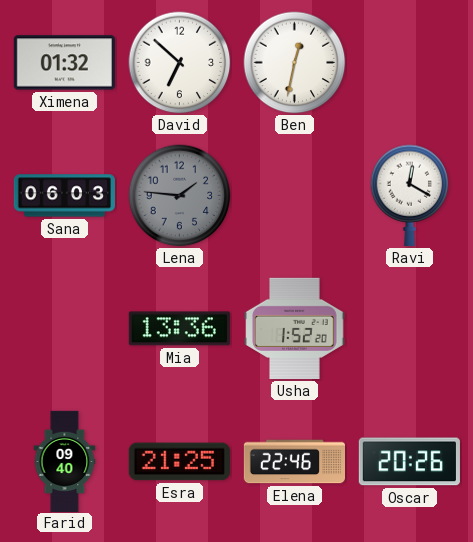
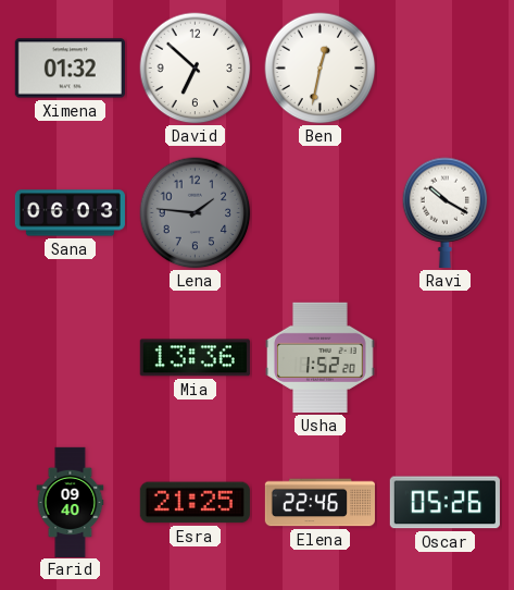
Ravi: 12:20 -> 10:20
Oscar: 20:26 -> 05:26
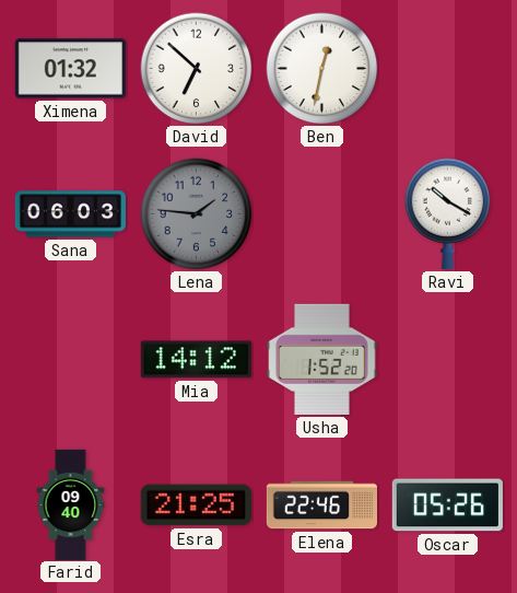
Mia: 13:36 -> 14:12
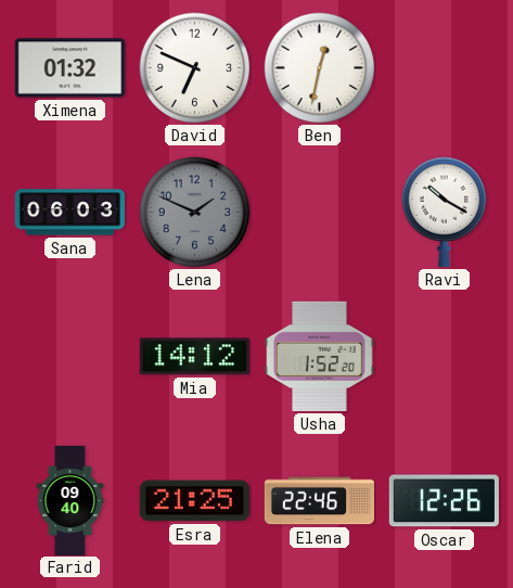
David: 6:52 -> 6:49
Lena: 1:46 -> 1:49
Oscar: 05:26 -> 12:26
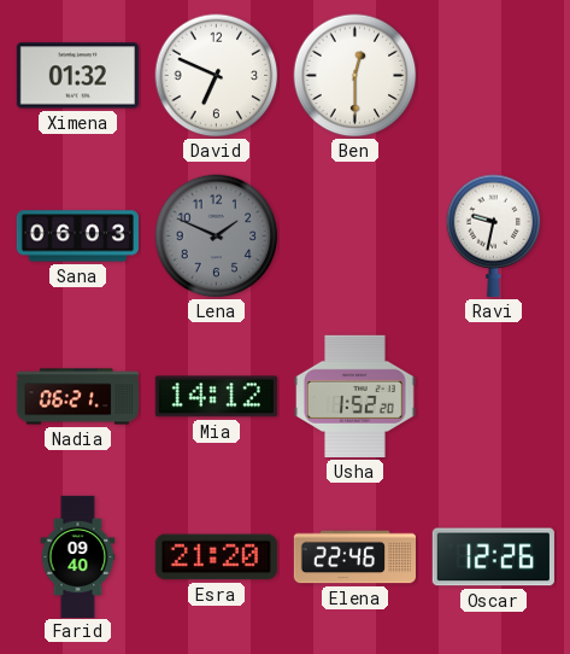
Ben: 12:32 -> 12:30
Ravi: 10:20 -> 9:32
Nadia: none -> 06:21
Esra: 21:25 -> 21:20
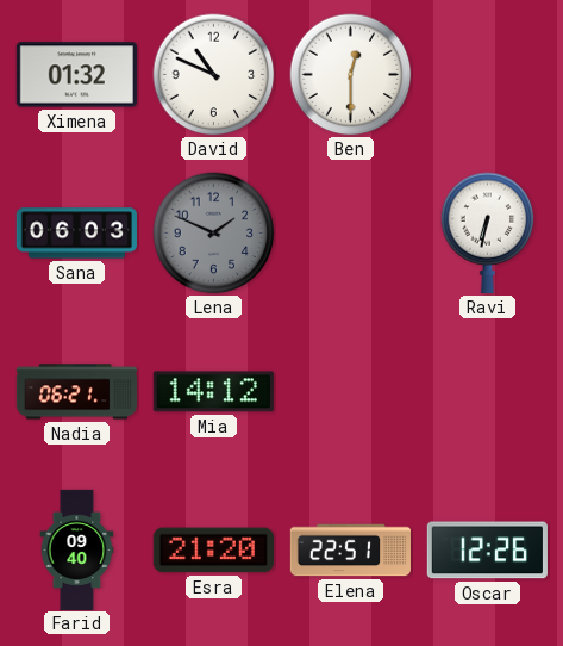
David: 6:49 -> 10:49
Ravi: 9:32 -> 6:32
Usha: 1:52 -> none
Elena: 22:46 -> 22:51
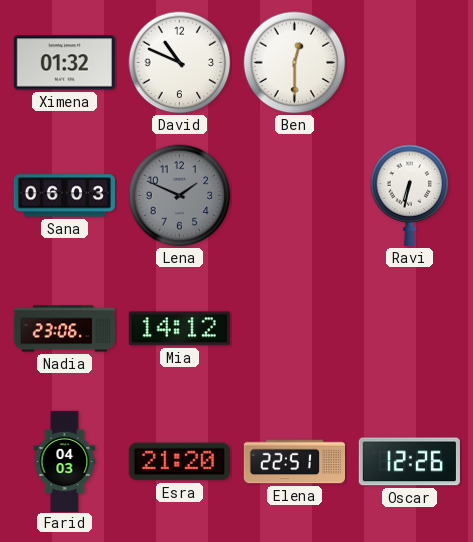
Nadia: 06:21 -> 23:06
Farid: 09:40 -> 04:03
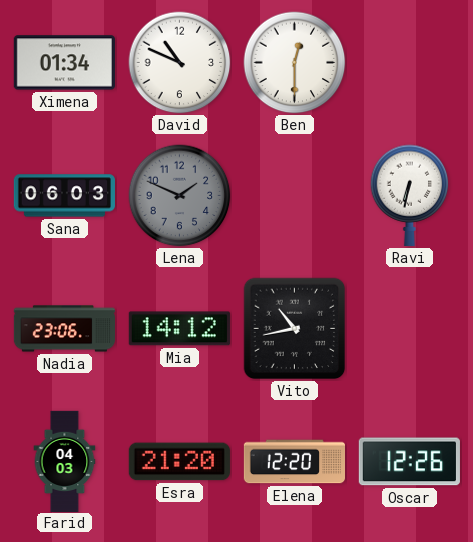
Ximena: 01:32 -> 01:34
Vito: none -> 10:43
Elena: 22:51 -> 12:20
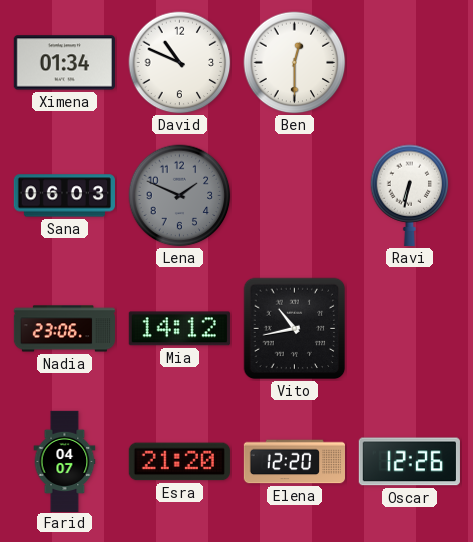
Farid: 04:03 -> 04:07
